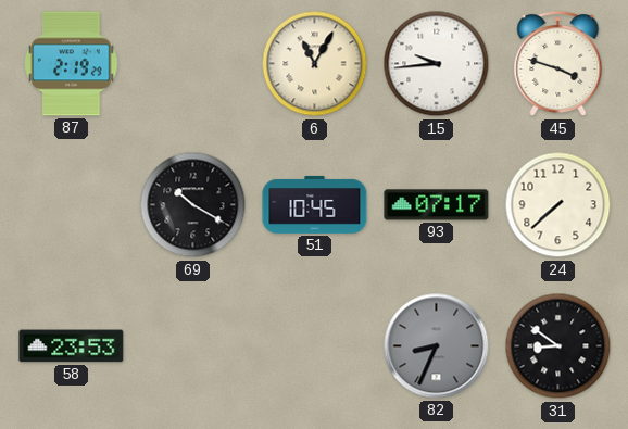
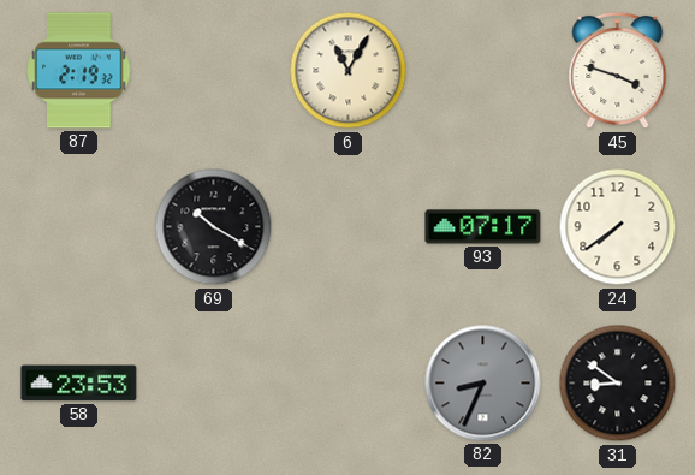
87: 2:19:29 -> 2:19:32
15: 9:44 -> none
51: 10:45 -> none
24: 7:38 -> 7:39
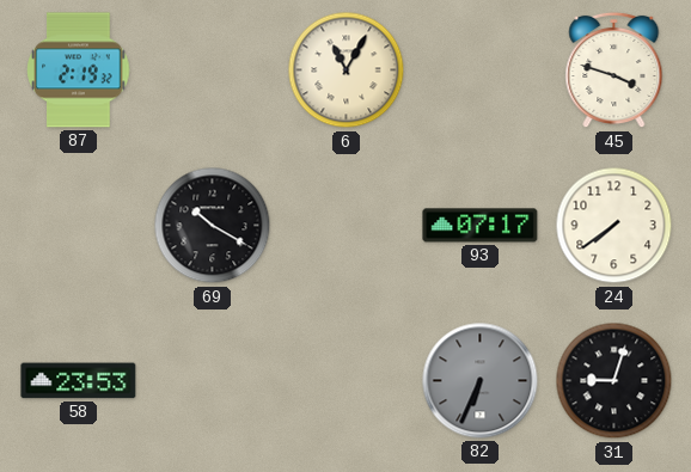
82: 8:34 -> 6:34
31: 8:51 -> 9:03
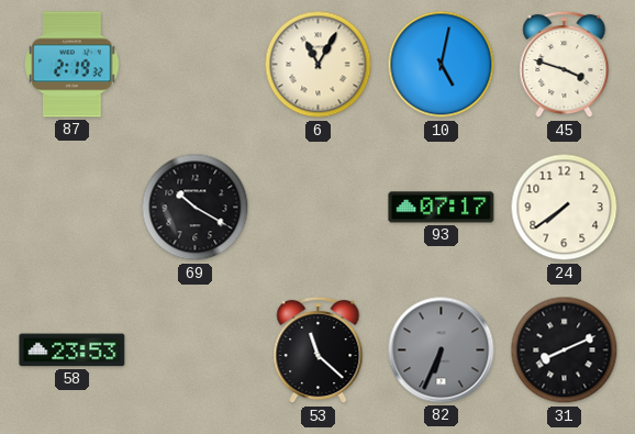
10: none -> 5:02
53: none -> 11:22
31: 9:03 -> 8:11
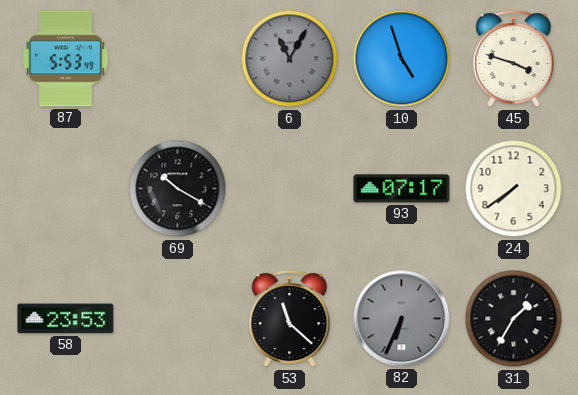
87: 2:19 -> 5:53
6 dial: cream -> grey
10: 5:02 -> 4:57
31: 8:11 -> 1:35
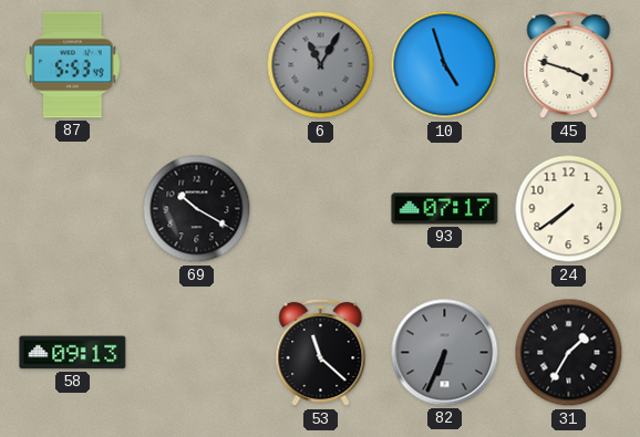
58: 23:53 -> 09:13
